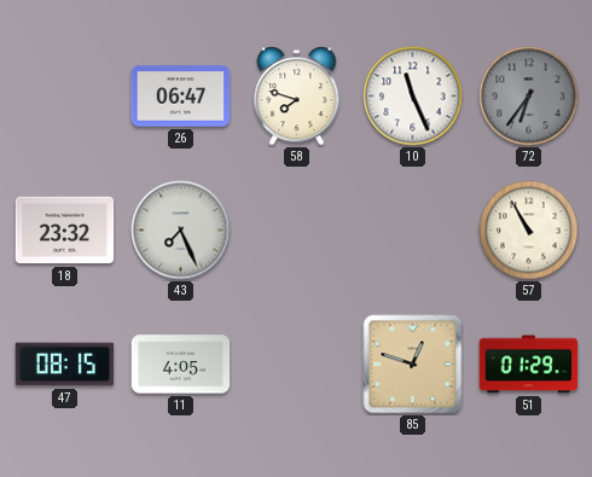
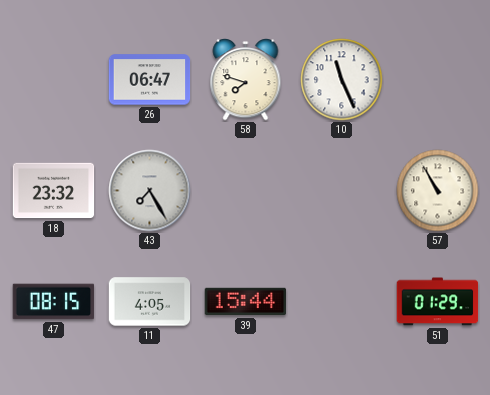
72: 6:36 -> none
43: 7:26 -> 7:25
39: none -> 15:44
85: 12:48 -> none
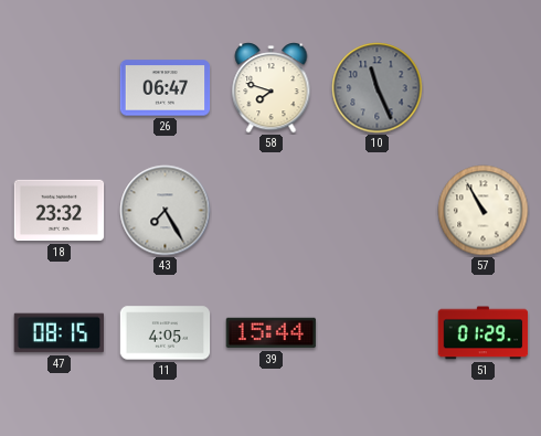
10 dial: white -> grey
